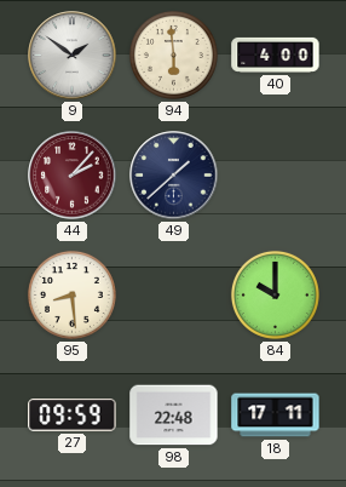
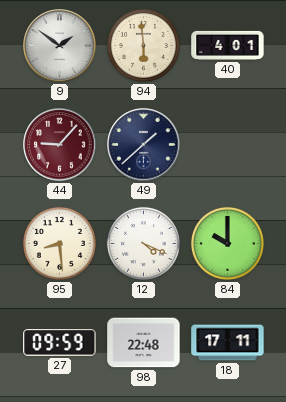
40: 4:00 -> 4:01
44: 2:07 -> 9:07
12: none -> 4:19
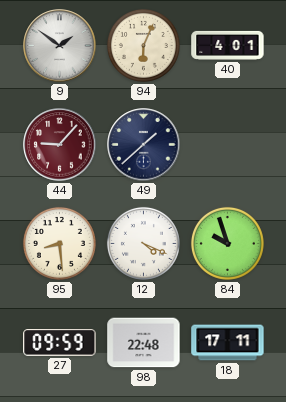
94: 5:59 -> 6:04
84: 10:00 -> 9:57
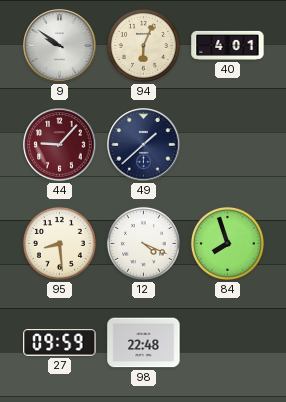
9: 1:51 -> 9:51
84: 9:57 -> 7:57
18: 17:11 -> none
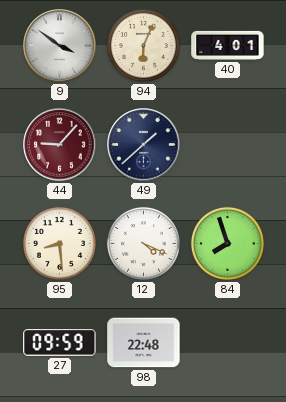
9: 9:51 -> 3:51
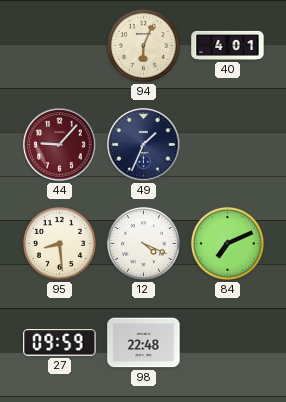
9: 3:51 -> none
49: 1:38 -> 1:34
84: 7:57 -> 7:11
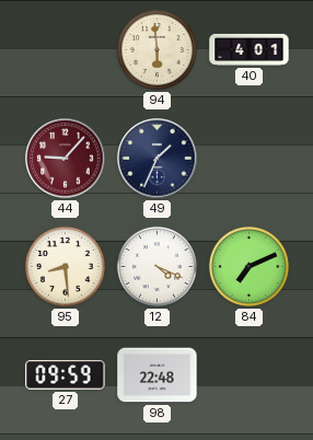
94: 6:04 -> 5:59
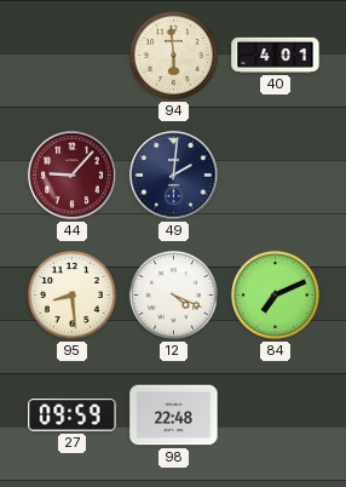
49: 1:34 -> 2:01
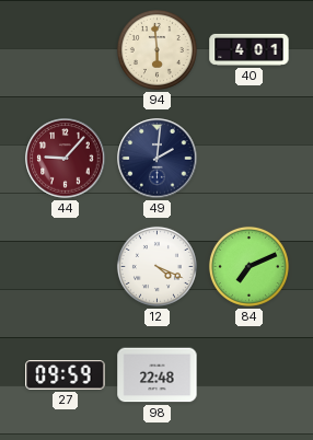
95: 8:29 -> none
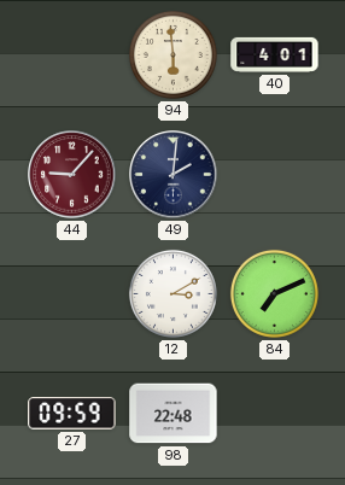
12: 4:19 -> 3:10
